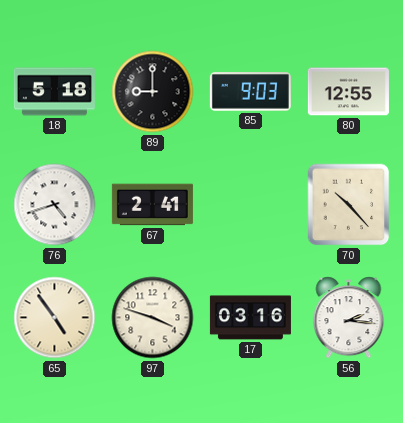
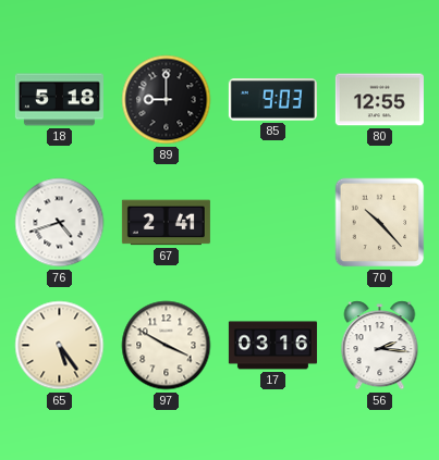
65: 4:54 -> 5:24
97: 3:48 -> 3:50
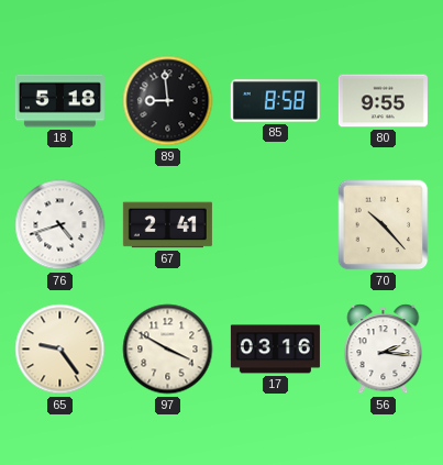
89: 9:00 -> 8:59
85: 9:03 -> 8:58
80: 12:55 -> 9:55
65: 5:24 -> 9:24
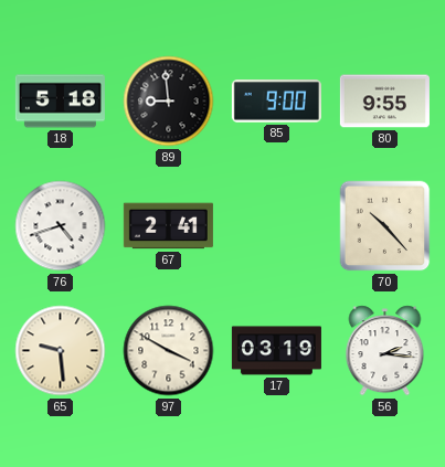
85: 8:58 -> 9:00
65: 9:24 -> 9:29
17: 03:16 -> 03:19
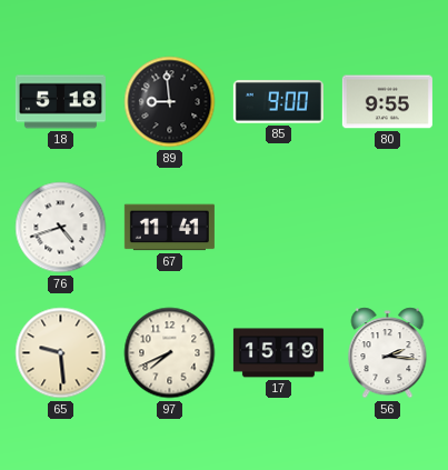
67: 2:41 -> 11:41
70: 10:23 -> none
97: 3:50 -> 7:41
17: 03:19 -> 15:19
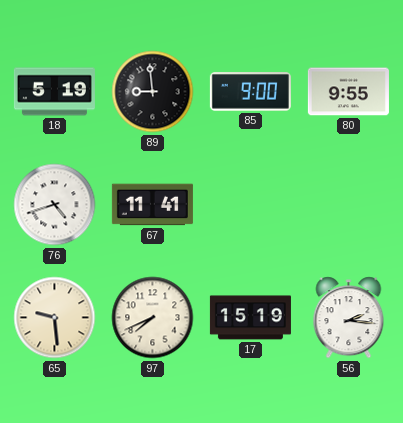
18: 5:18 -> 5:19
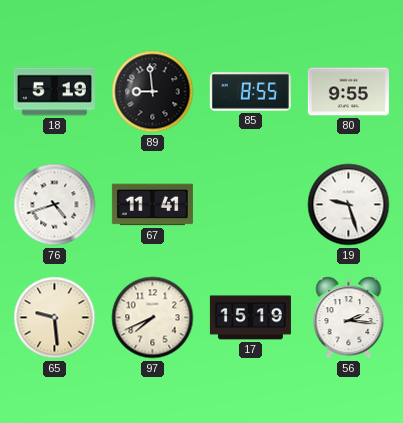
85: 9:00 -> 8:55
19: none -> 9:27
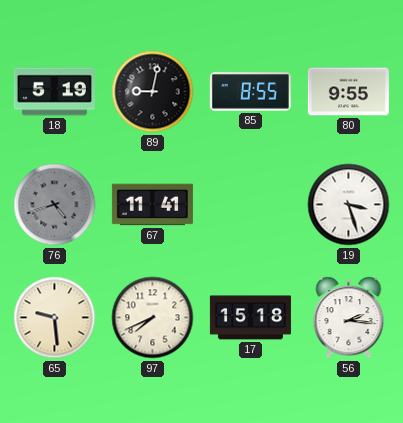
89: 8:59 -> 9:02
76 dial: white -> grey
19: 9:27 -> 3:27
17: 15:19 -> 15:18
